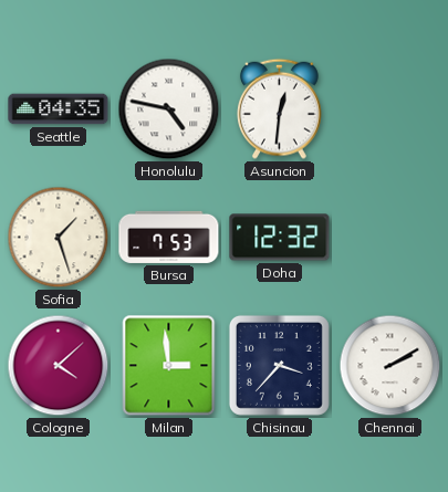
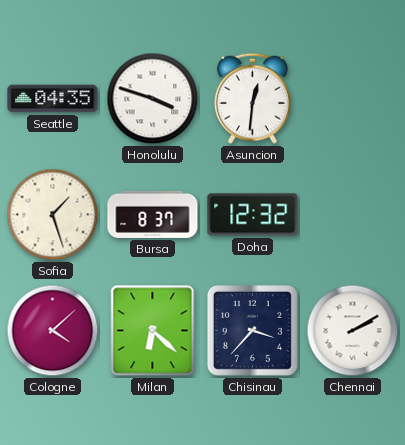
Honolulu: 4:47 -> 3:48
Bursa: 7:53 -> 8:37
Milan: 2:59 -> 6:22
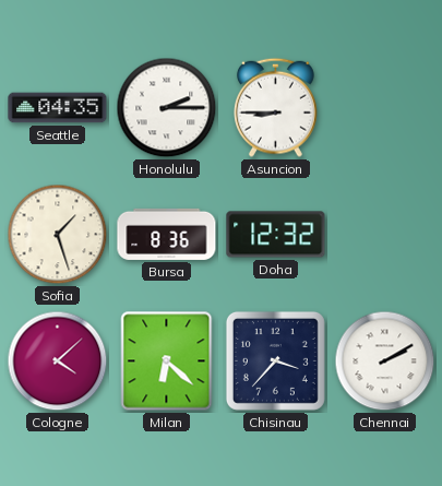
Honolulu: 3:48 -> 2:15
Asuncion: 12:31 -> 8:45
Bursa: 8:37 -> 8:36
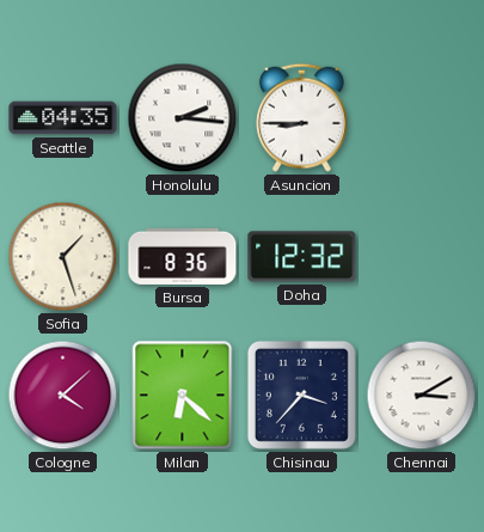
Honolulu: 2:15 -> 2:16
Chennai: 2:10 -> 3:10
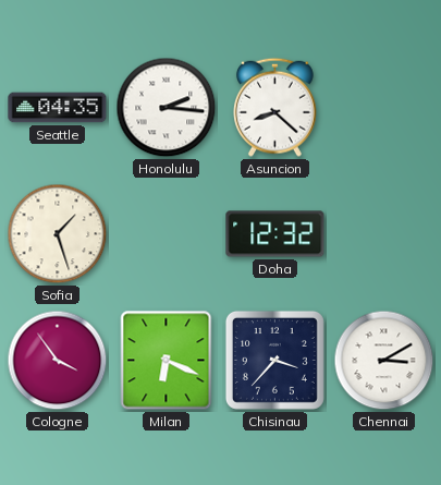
Asuncion: 8:45 -> 8:22
Bursa: 8:36 -> none
Cologne: 4:08 -> 3:54
Milan: 6:22 -> 6:19
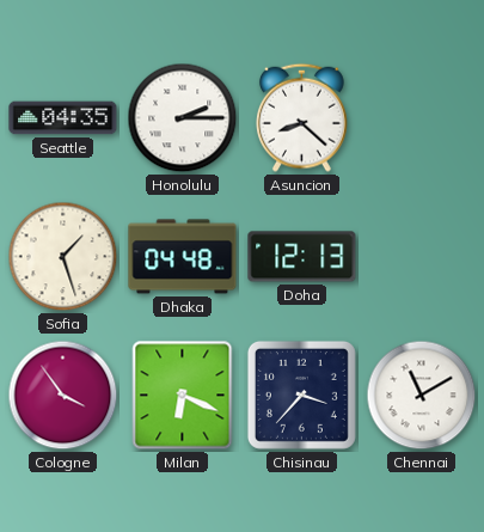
Honolulu: 2:16 -> 2:15
Dhaka: none -> 04:48
Doha: 12:32 -> 12:13
Chennai: 3:10 -> 11:10
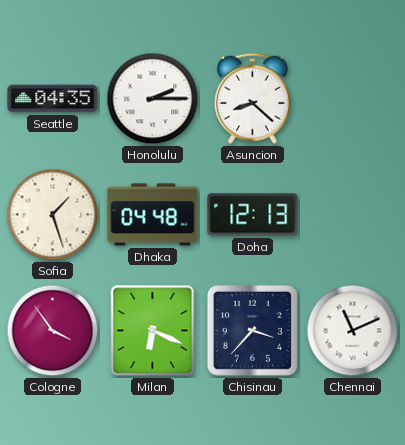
Chennai: 11:10 -> 11:11
